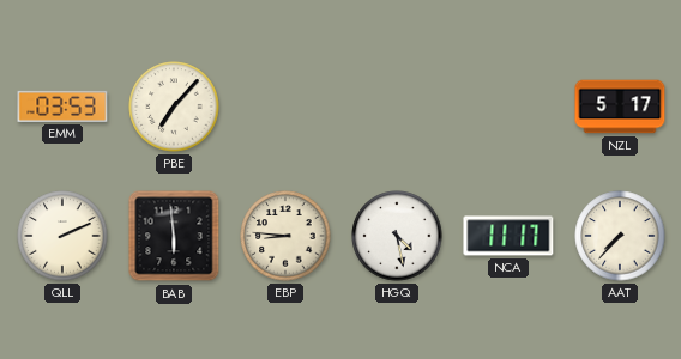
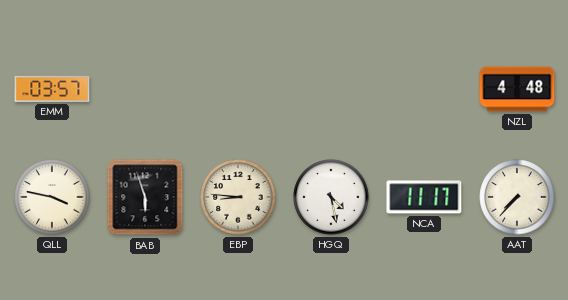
EMM: 03:53 -> 03:57
PBE: 7:07 -> none
NZL: 5:17 -> 4:48
QLL: 2:11 -> 3:47
BAB: 5:59 -> 5:57
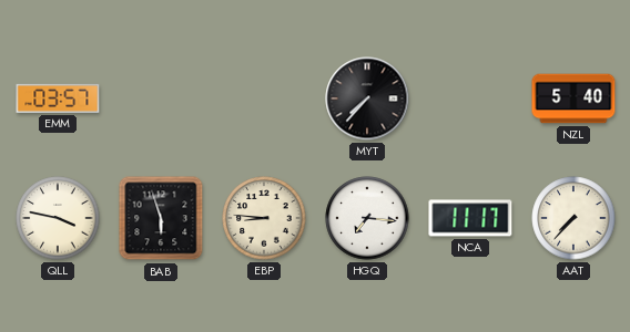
MYT: none -> 7:37
NZL: 4:48 -> 5:40
HGQ: 4:28 -> 7:16
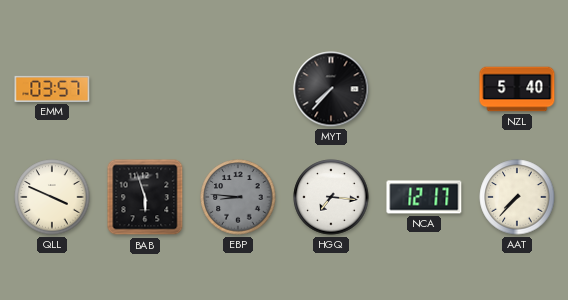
QLL: 3:47 -> 3:49
EBP dial: cream -> grey
NCA: 11:17 -> 12:17
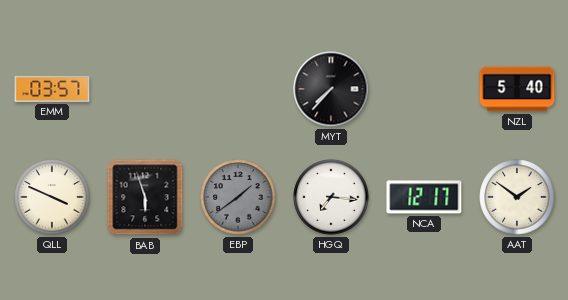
EBP: 8:46 -> 1:39
AAT: 7:37 -> 1:51
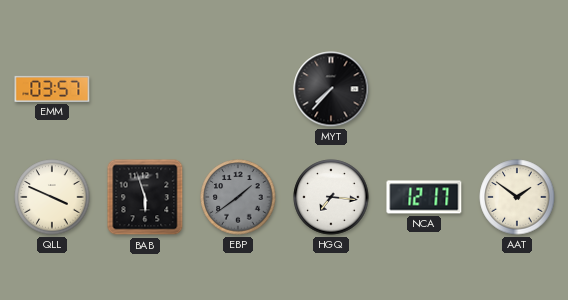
NZL: 5:40 -> none
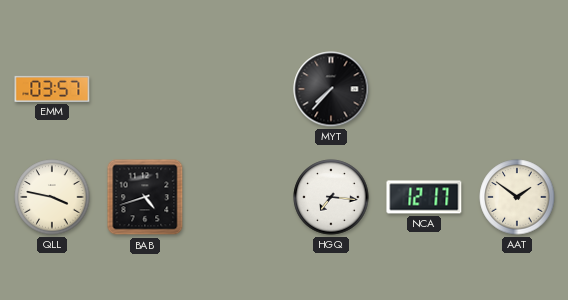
QLL: 3:49 -> 3:47
BAB: 5:57 -> 4:42
EBP: 1:39 -> none
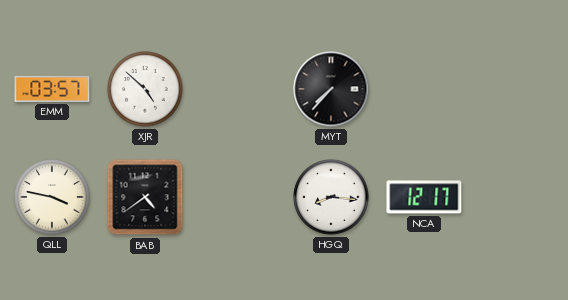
XJR: none -> 4:52
BAB: 4:42 -> 4:39
HGQ: 7:16 -> 8:16
AAT: 1:51 -> none
